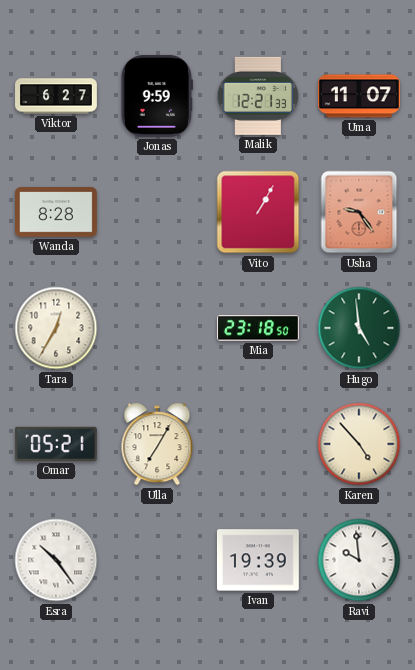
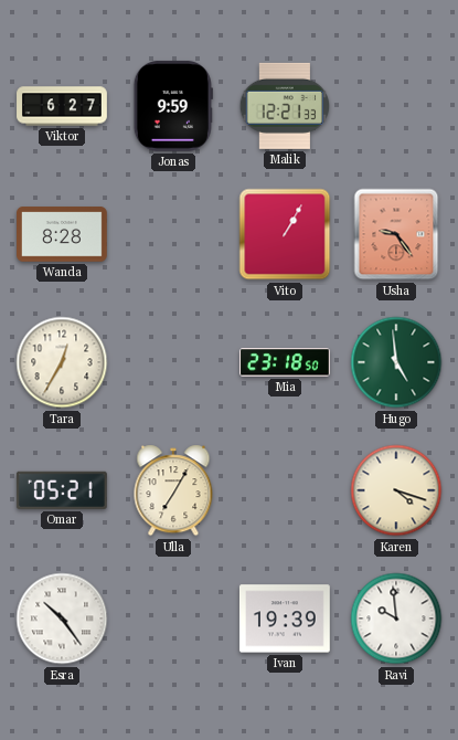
Uma: 11:07 -> none
Karen: 4:53 -> 4:18
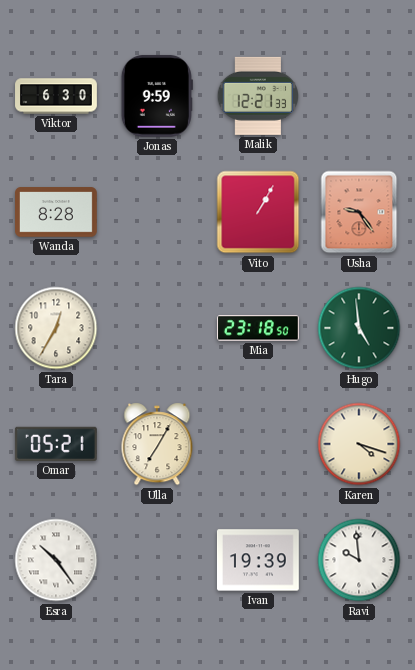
Viktor: 6:27 -> 6:30
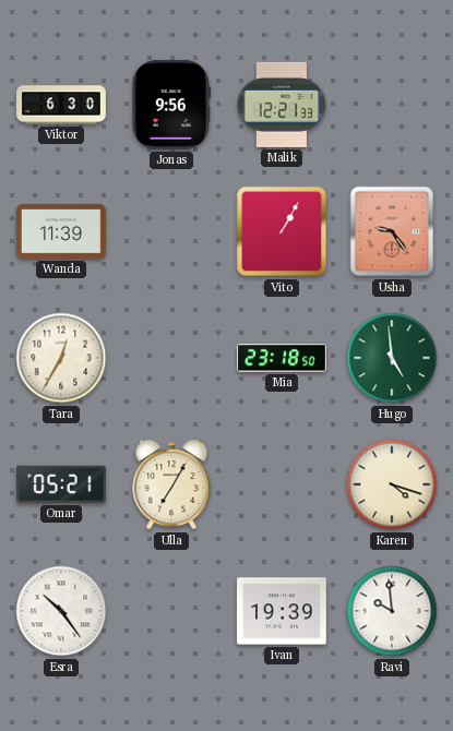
Jonas: 9:59 -> 9:56
Wanda: 8:28 -> 11:39
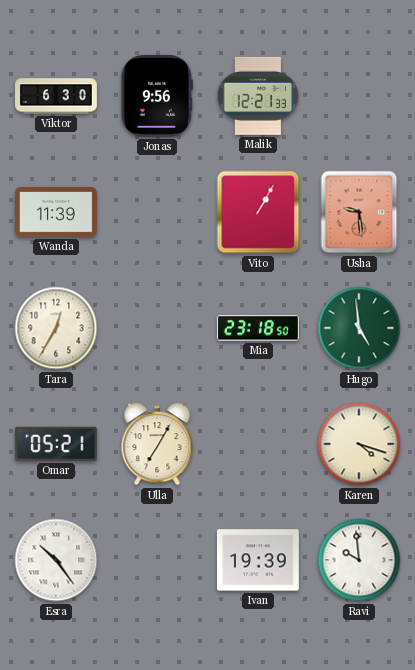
Usha: 9:24 -> 9:29
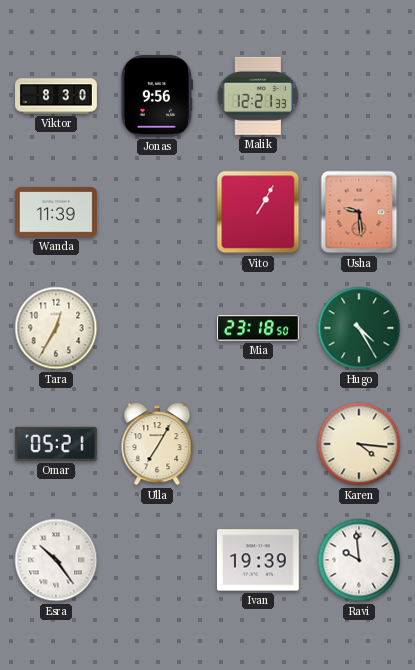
Viktor: 6:30 -> 8:30
Hugo: 4:59 -> 4:25
Karen: 4:18 -> 4:16
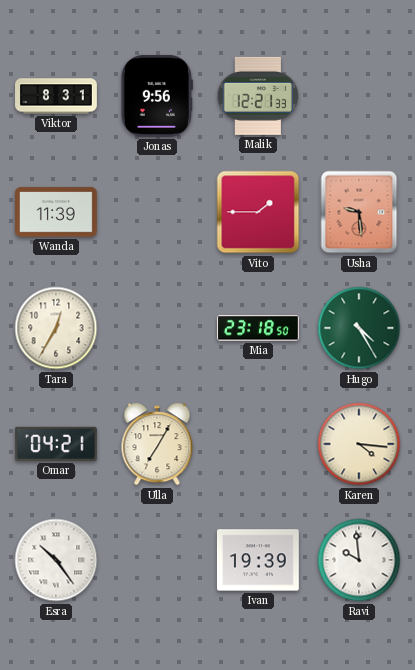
Viktor: 8:30 -> 8:31
Vito: 1:05 -> 1:45
Omar: 05:21 -> 04:21
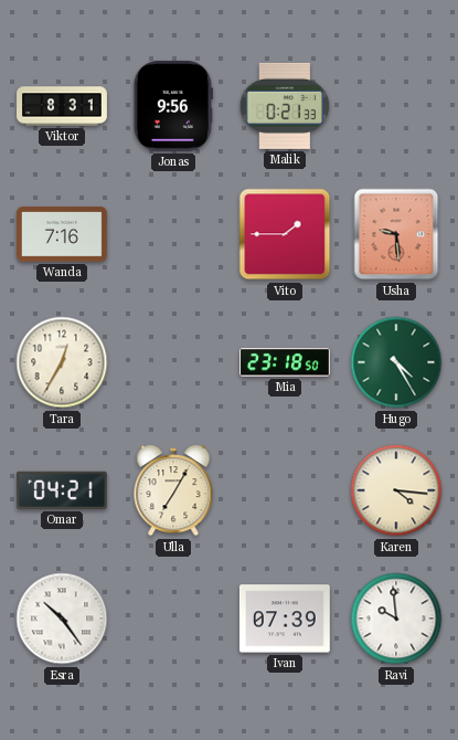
Malik: 12:21 -> 0:21
Wanda: 11:39 -> 7:16
Ivan: 19:39 -> 07:39
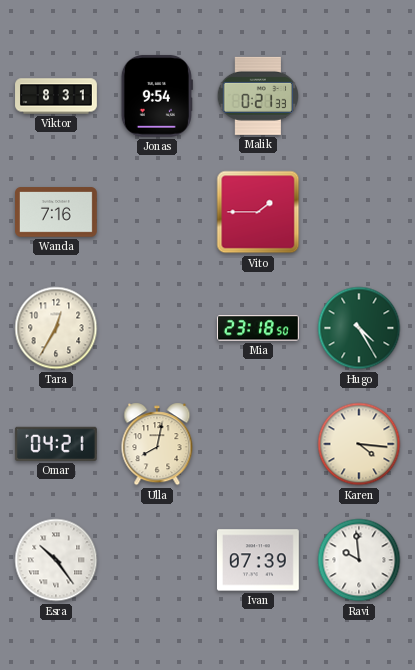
Jonas: 9:56 -> 9:54
Usha: 9:29 -> none
Ulla: 7:05 -> 8:02
